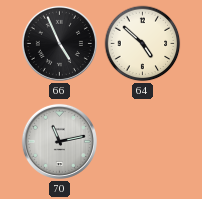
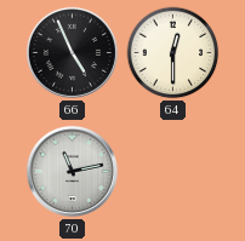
64: 4:52 -> 12:30
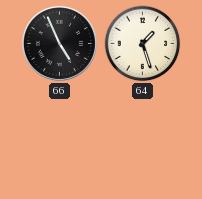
64: 12:30 -> 1:27
70: 11:13 -> none
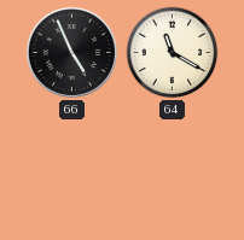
64: 1:27 -> 11:20
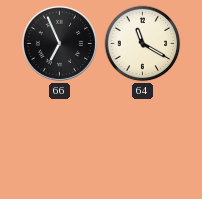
66: 4:56 -> 6:56
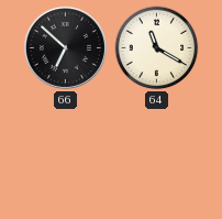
66: 6:56 -> 6:52
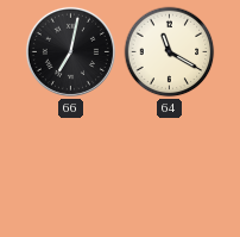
66: 6:52 -> 7:02
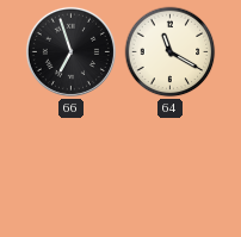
66: 7:02 -> 6:57
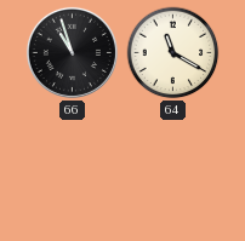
66: 6:57 -> 10:57
